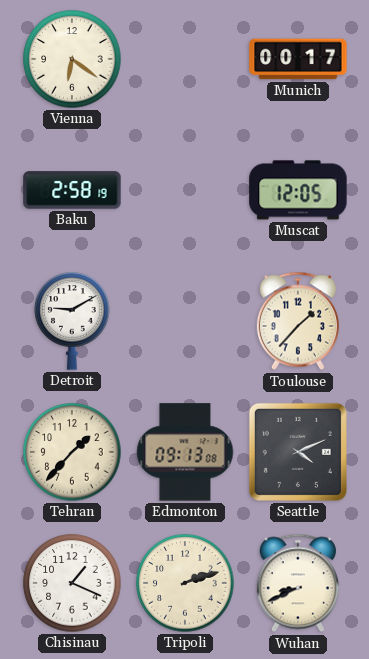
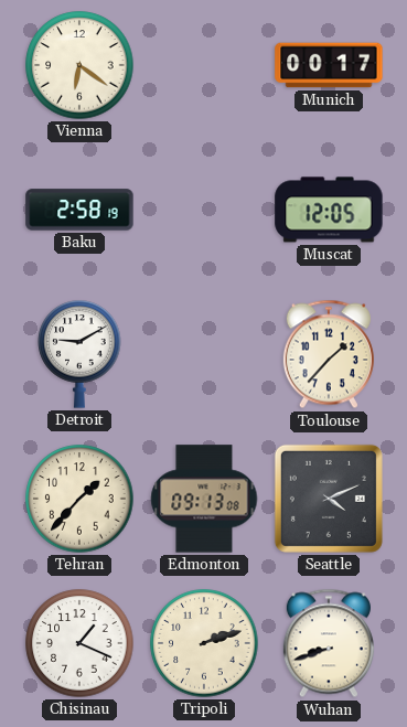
Wuhan: 8:41 -> 8:42
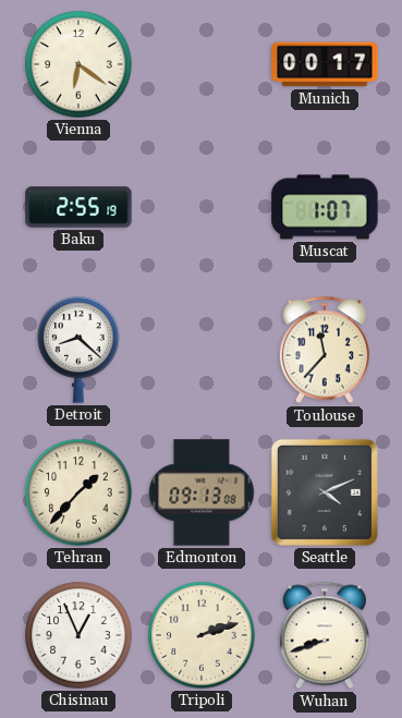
Baku: 2:58 -> 2:55
Muscat: 12:05 -> 1:07
Detroit: 9:10 -> 8:22
Toulouse: 1:37 -> 11:37
Chisinau: 1:19 -> 12:56
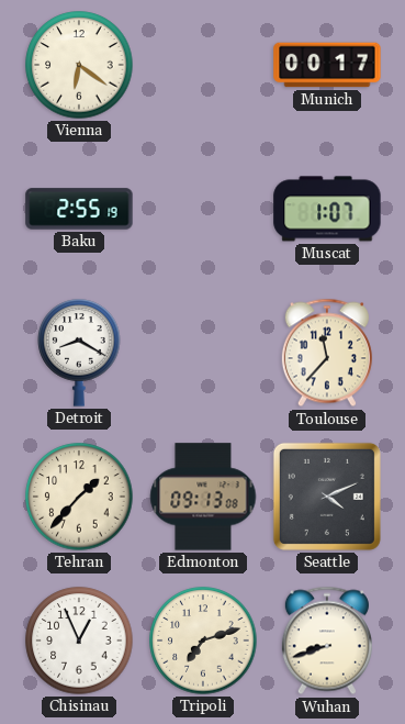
Detroit: 8:22 -> 8:20
Tripoli: 2:12 -> 7:12
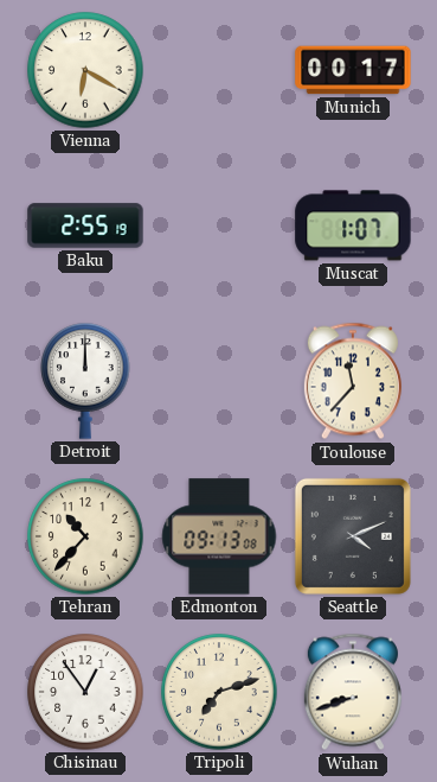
Vienna: 6:21 -> 6:20
Detroit: 8:20 -> 12:00
Tehran: 1:37 -> 10:37
Chisinau: 12:56 -> 12:54
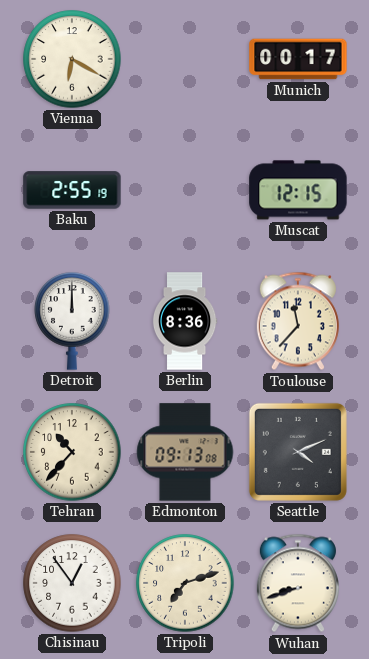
Muscat: 1:07 -> 12:15
Berlin: none -> 8:36
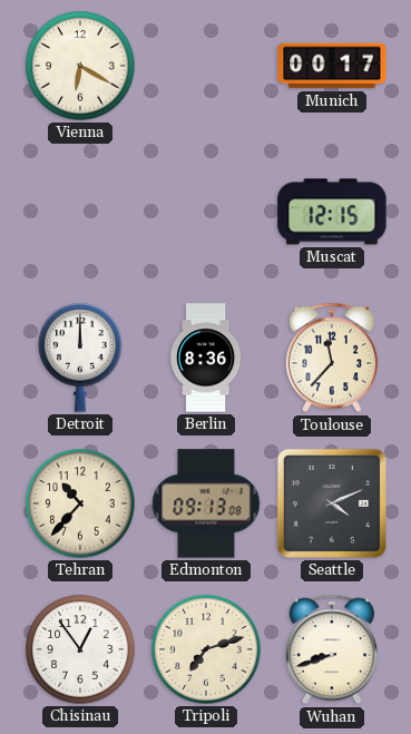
Baku: 2:55 -> none
